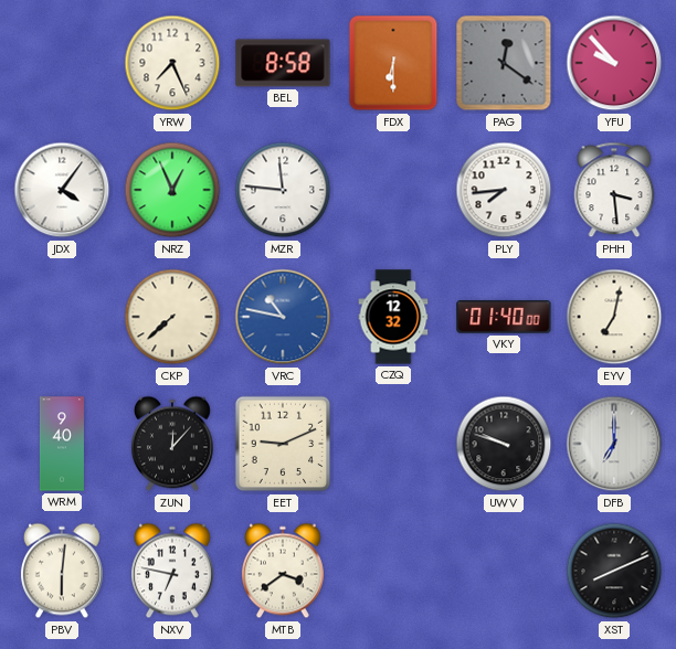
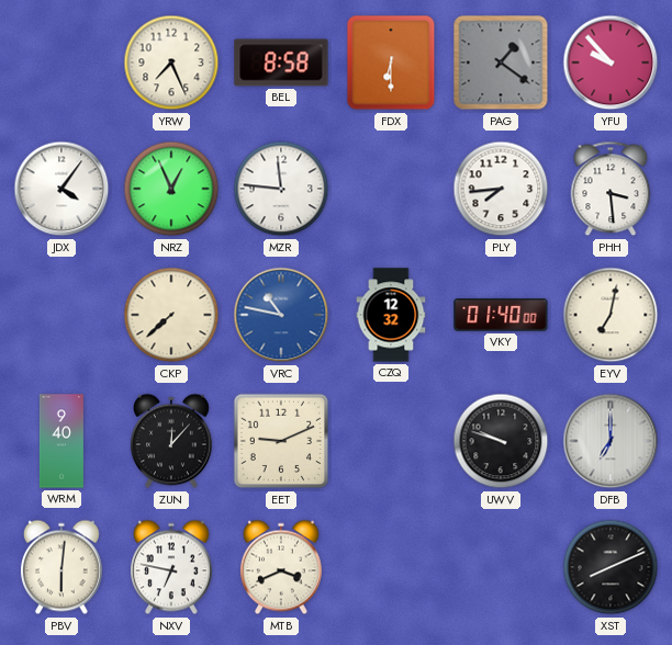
PAG: 12:21 -> 1:21
MTB: 3:39 -> 3:41
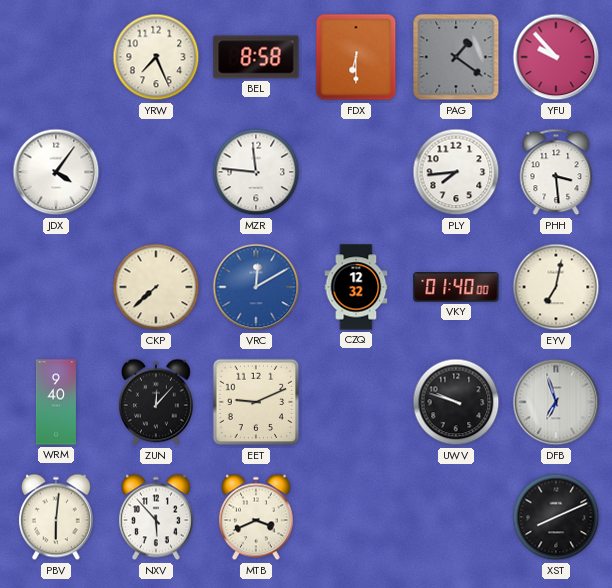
NRZ: 12:56 -> none
VRC: 10:47 -> 12:10
DFB: 7:00 -> 6:57
NXV: 6:47 -> 5:53
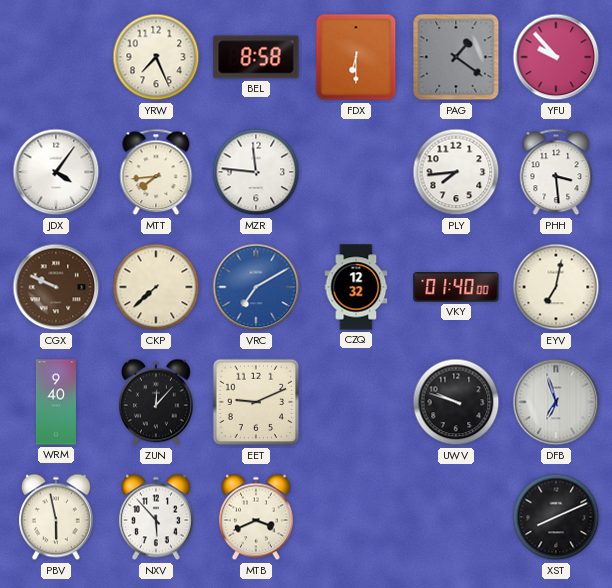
MTT: none -> 7:44
CGX: none -> 9:49
VRC: 12:10 -> 7:10
PBV: 6:01 -> 5:58
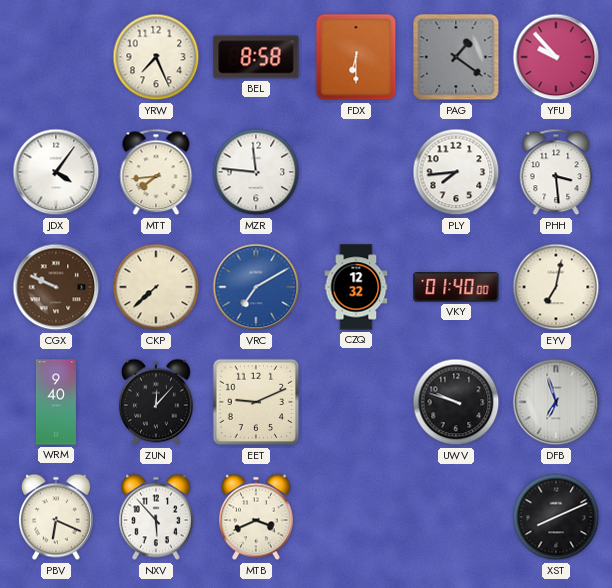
PBV: 5:58 -> 6:19
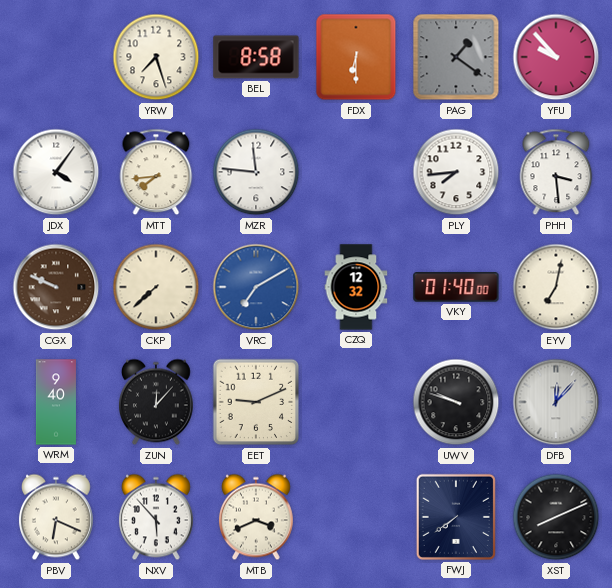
YRW: 7:26 -> 7:27
DFB: 6:57 -> 12:07
FWJ: none -> 7:39
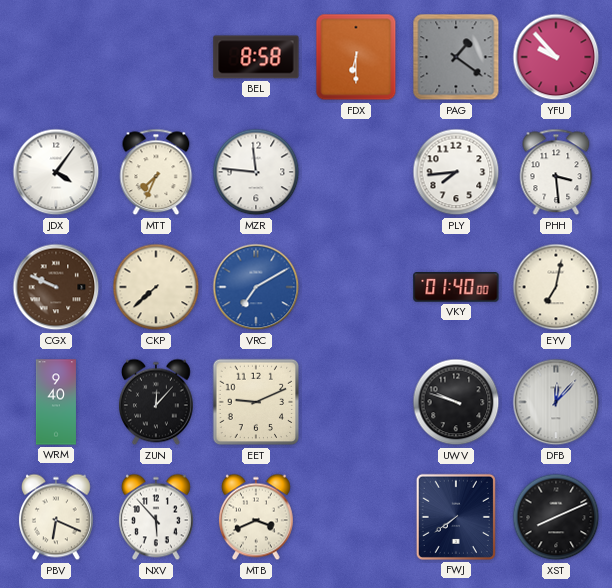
YRW: 7:27 -> none
MTT: 7:44 -> 7:34
CZQ: 12:32 -> none
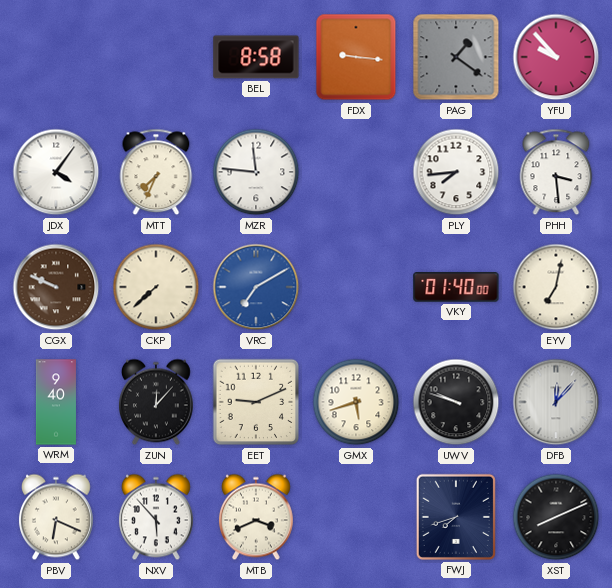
FDX: 6:30 -> 9:16
GMX: none -> 5:42
FWJ: 7:39 -> 7:42
